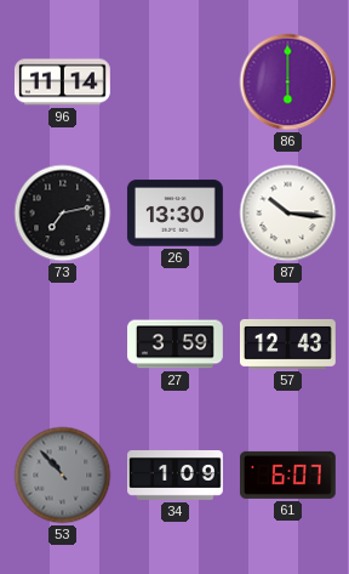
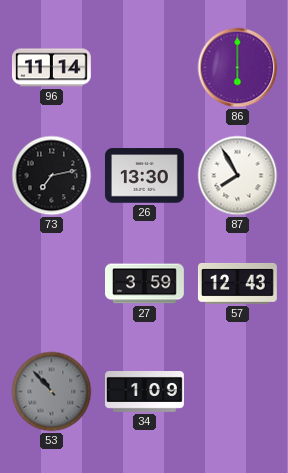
87: 10:16 -> 7:55
61: 6:07 -> none
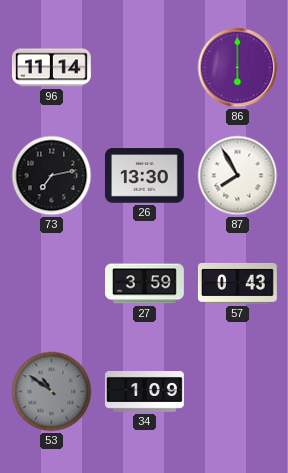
57: 12:43 -> 0:43
53: 10:53 -> 10:51
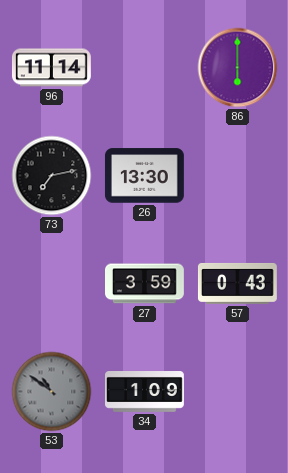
87: 7:55 -> none
